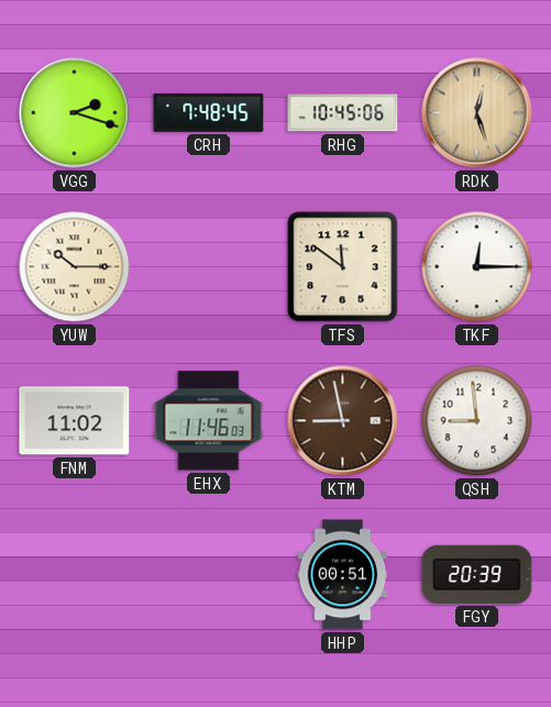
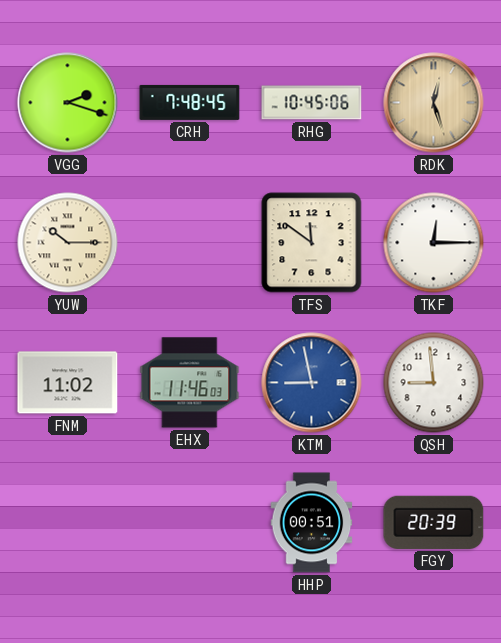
KTM dial: brown -> blue
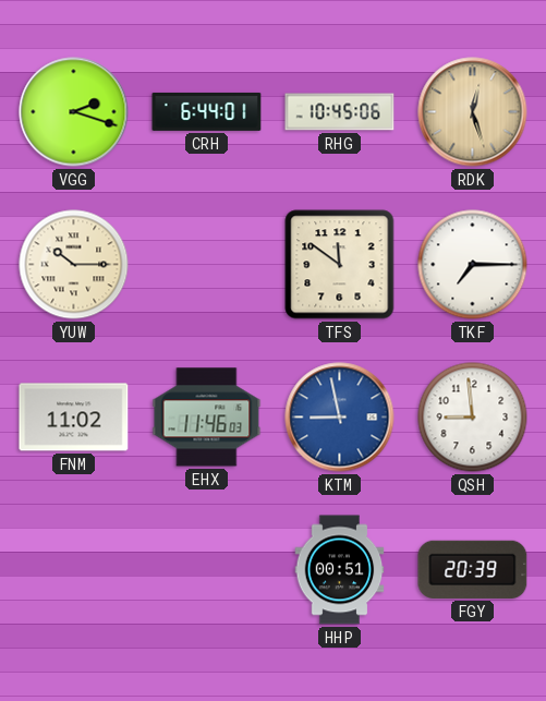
CRH: 7:48 -> 6:44
TKF: 12:15 -> 7:15
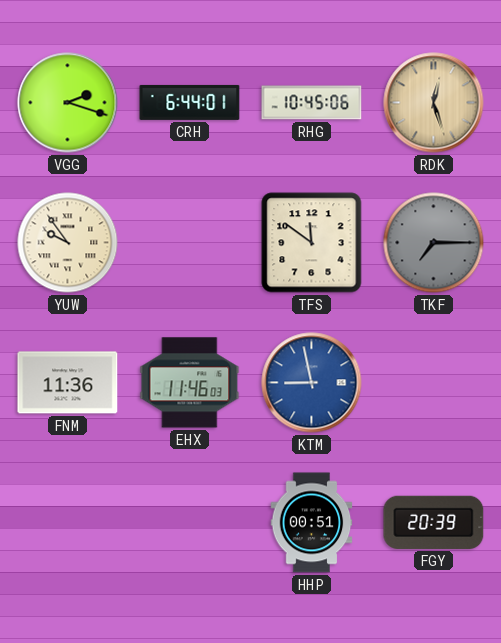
YUW: 10:15 -> 9:54
TKF dial: white -> grey
FNM: 11:02 -> 11:36
QSH: 8:59 -> none
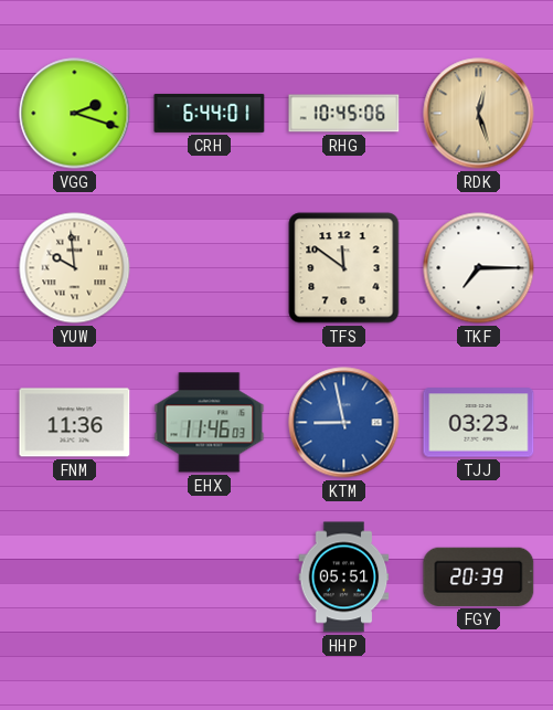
YUW: 9:54 -> 9:59
TKF dial: grey -> white
TJJ: none -> 03:23
HHP: 00:51 -> 05:51
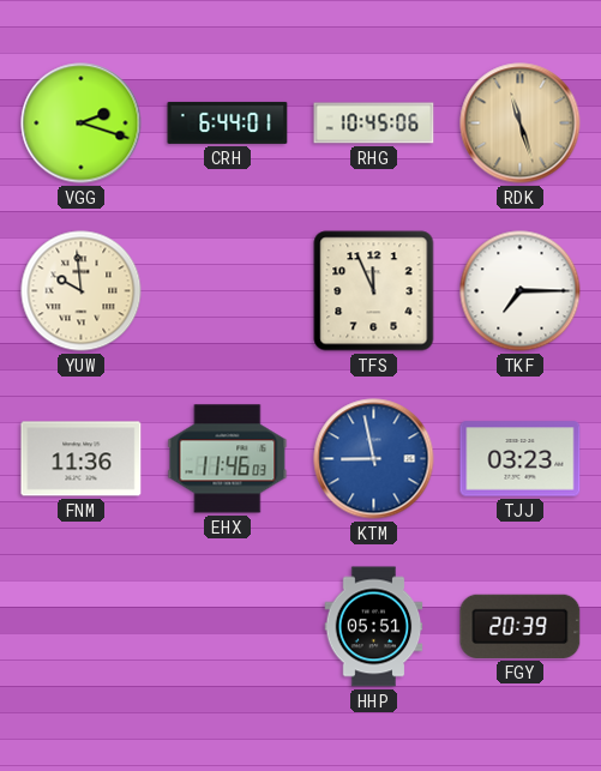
RDK: 12:27 -> 11:27
TFS: 11:51 -> 11:56
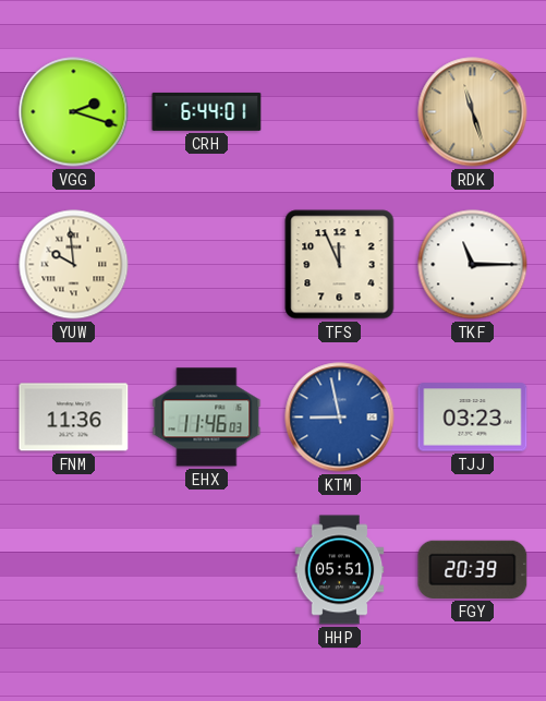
RHG: 10:45 -> none
TKF: 7:15 -> 11:15
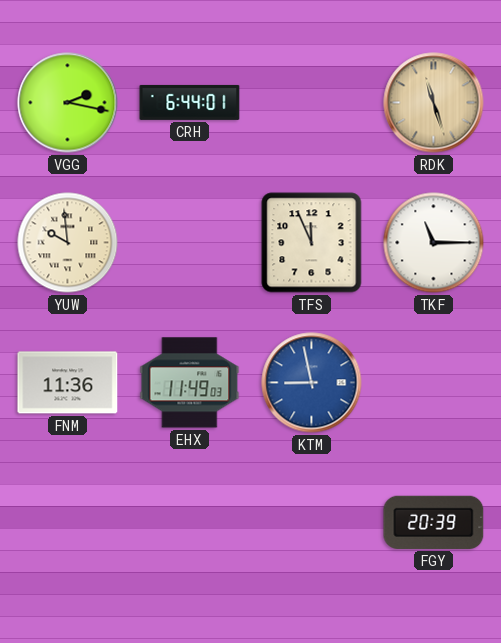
VGG: 2:18 -> 2:17
EHX: 11:46 -> 11:49
TJJ: 03:23 -> none
HHP: 05:51 -> none
